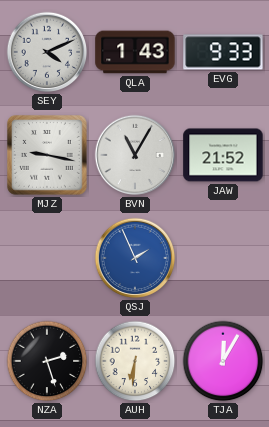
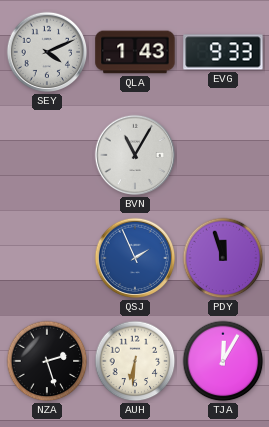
MJZ: 9:17 -> none
JAW: 21:52 -> none
PDY: none -> 11:57
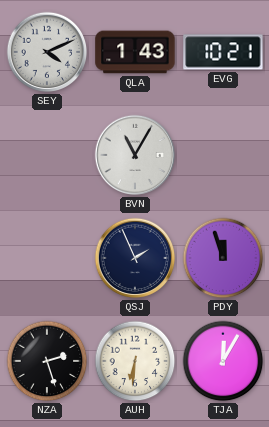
EVG: 9:33 -> 10:21
QSJ dial: blue -> navy
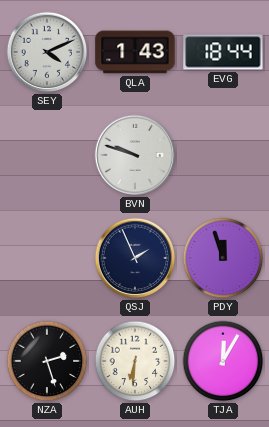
EVG: 10:21 -> 18:44
BVN: 11:05 -> 9:48
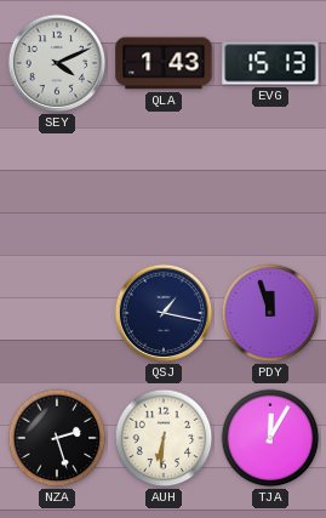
EVG: 18:44 -> 15:13
BVN: 9:48 -> none
QSJ: 1:56 -> 1:17
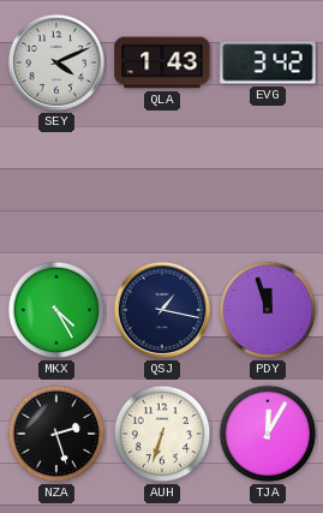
EVG: 15:13 -> 3:42
MKX: none -> 4:25
AUH: 6:31 -> 6:33
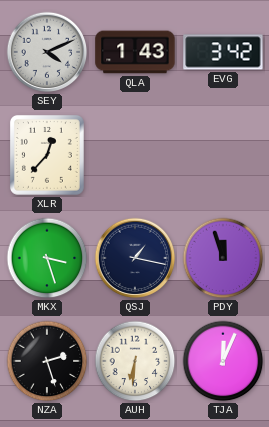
XLR: none -> 12:37
MKX: 4:25 -> 3:27
AUH: 6:33 -> 6:31
TJA: 12:05 -> 12:04
